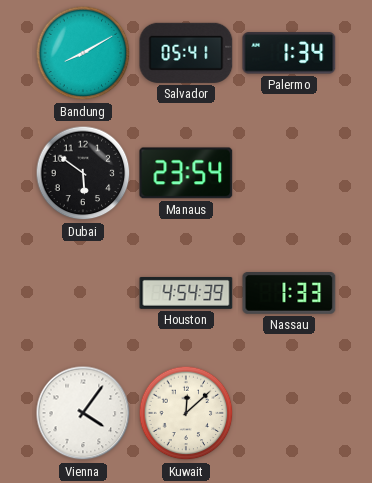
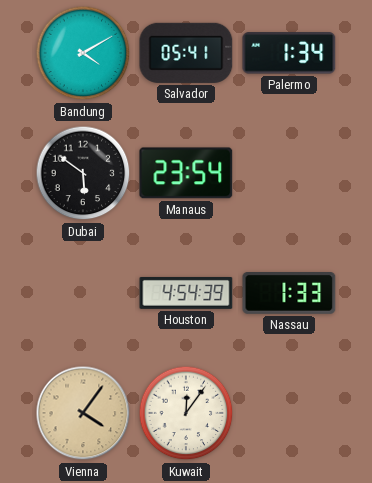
Bandung: 8:10 -> 4:10
Vienna dial: white -> champagne
Kuwait: 12:08 -> 12:06
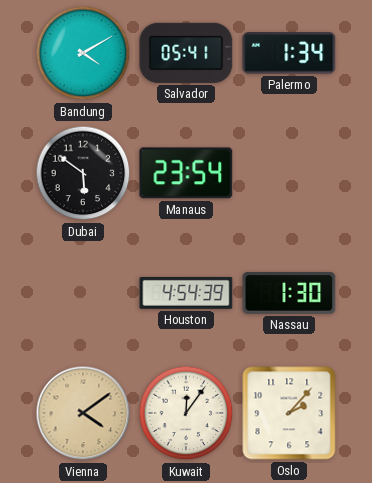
Nassau: 1:33 -> 1:30
Vienna: 4:06 -> 4:09
Oslo: none -> 2:07
